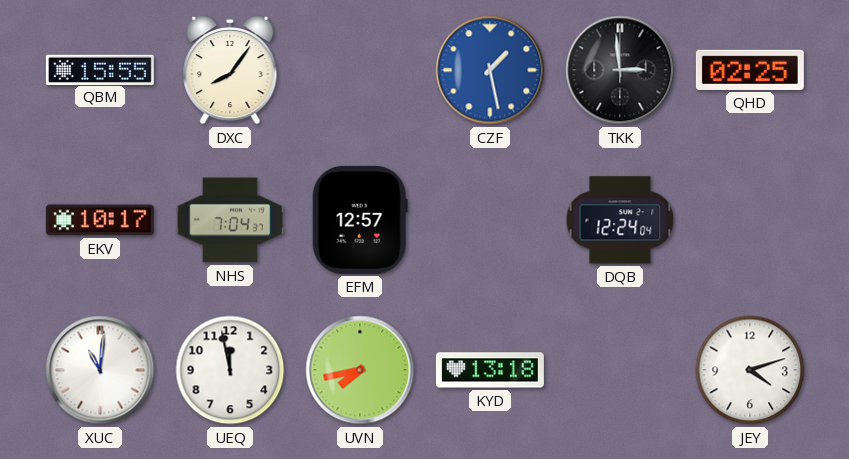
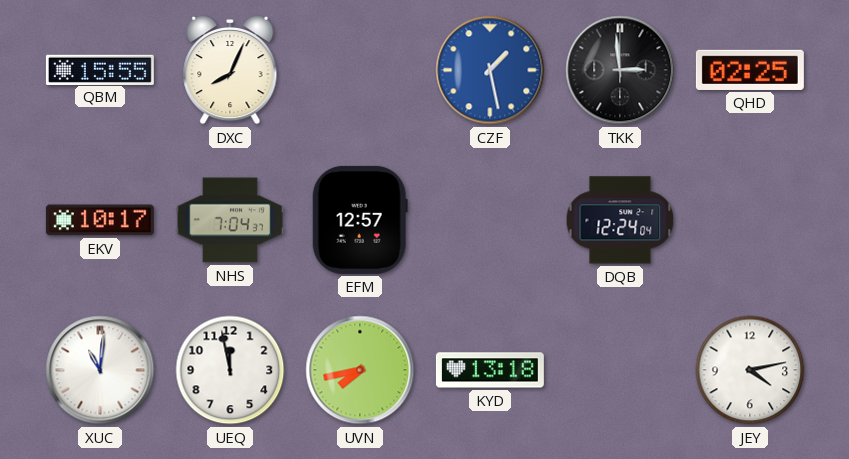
DXC: 8:06 -> 8:04
JEY: 4:12 -> 4:13
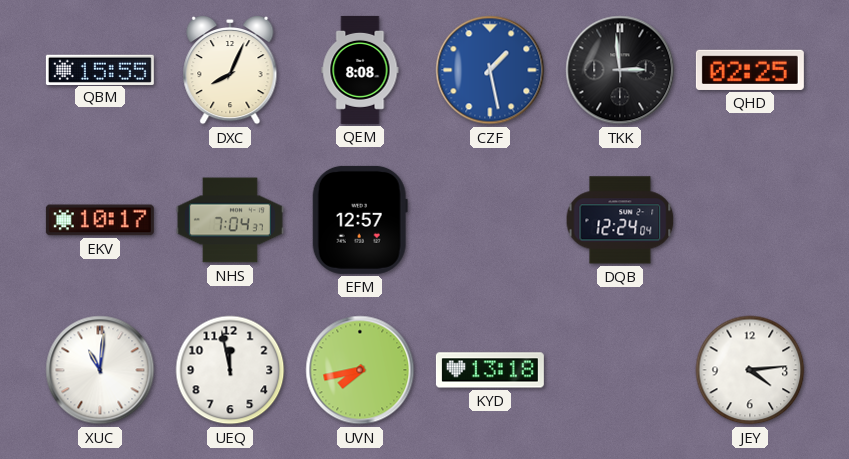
QEM: none -> 8:08
JEY: 4:13 -> 4:14
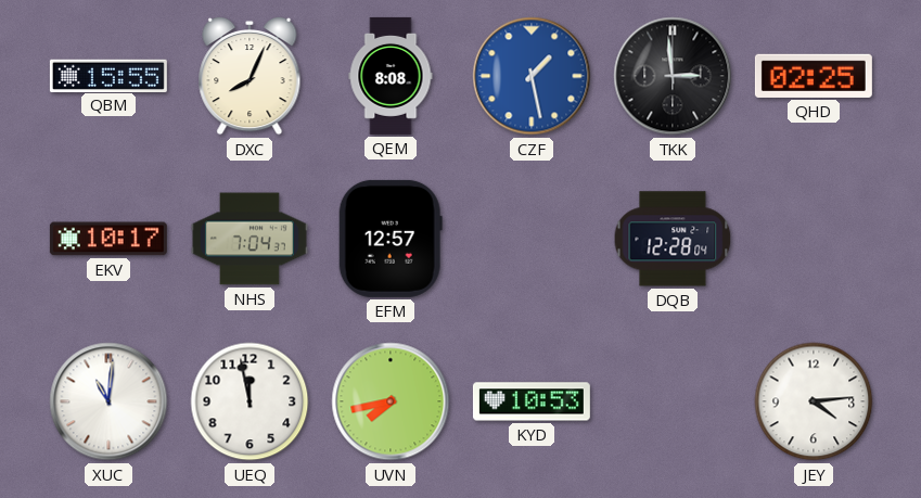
DQB: 12:24 -> 12:28
KYD: 13:18 -> 10:53
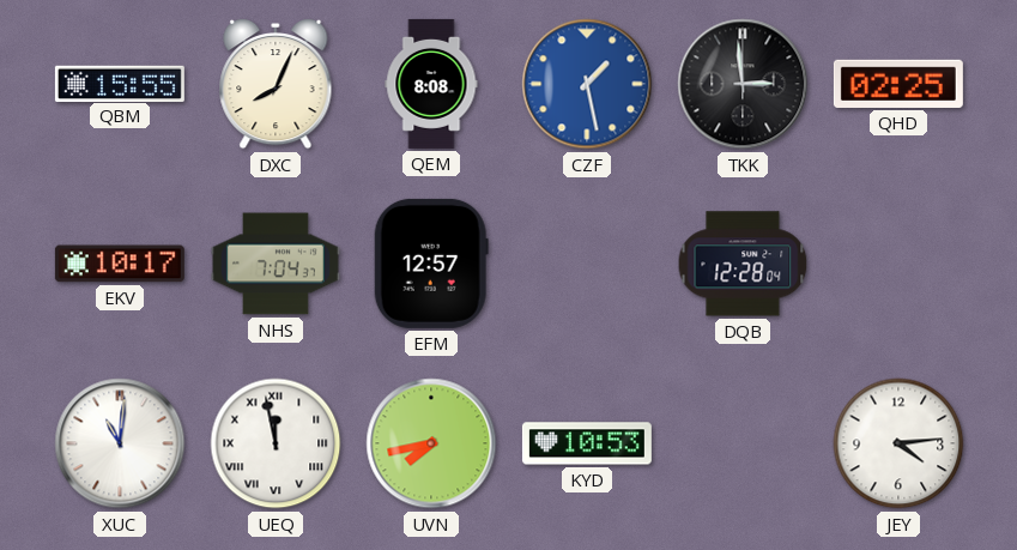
UEQ numerals: Arabic -> Roman
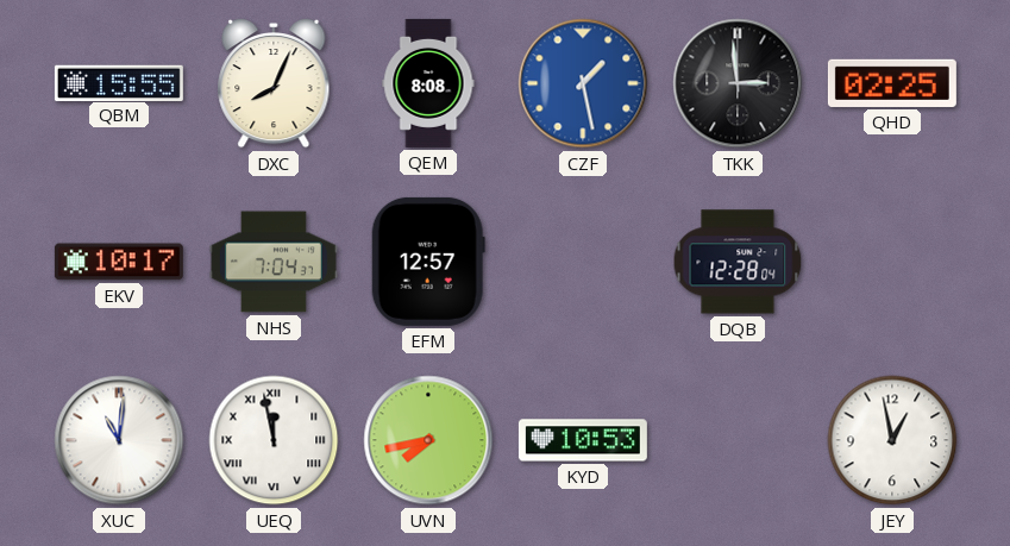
JEY: 4:14 -> 12:58
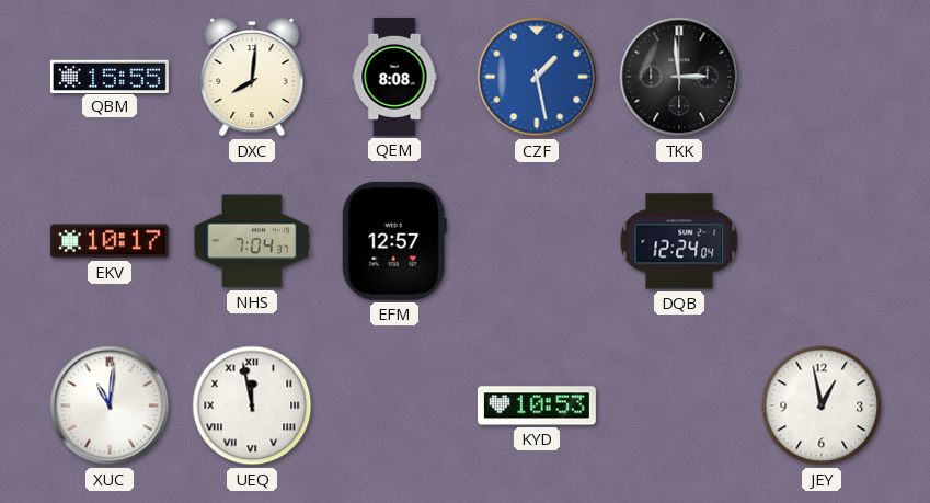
DXC: 8:04 -> 8:01
QHD: 02:25 -> none
DQB: 12:28 -> 12:24
UVN: 7:43 -> none
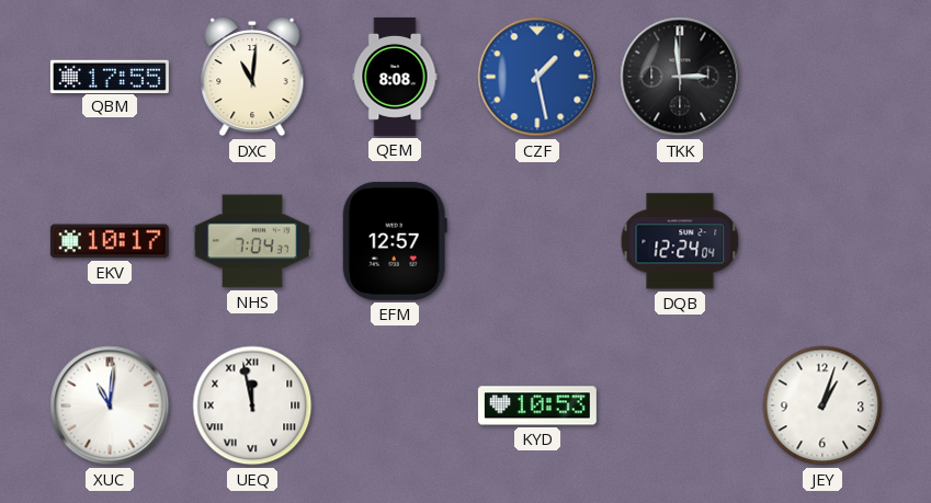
QBM: 15:55 -> 17:55
DXC: 8:01 -> 11:01
JEY: 12:58 -> 1:03
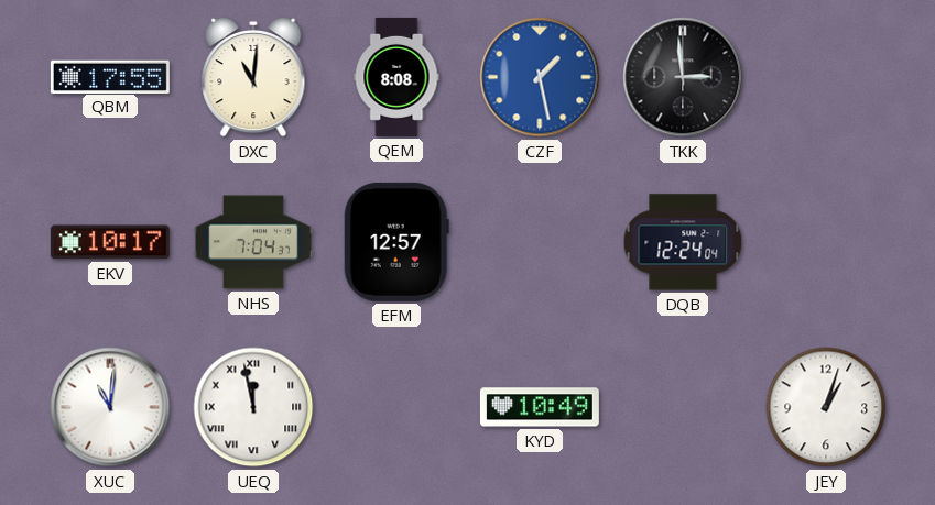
KYD: 10:53 -> 10:49
